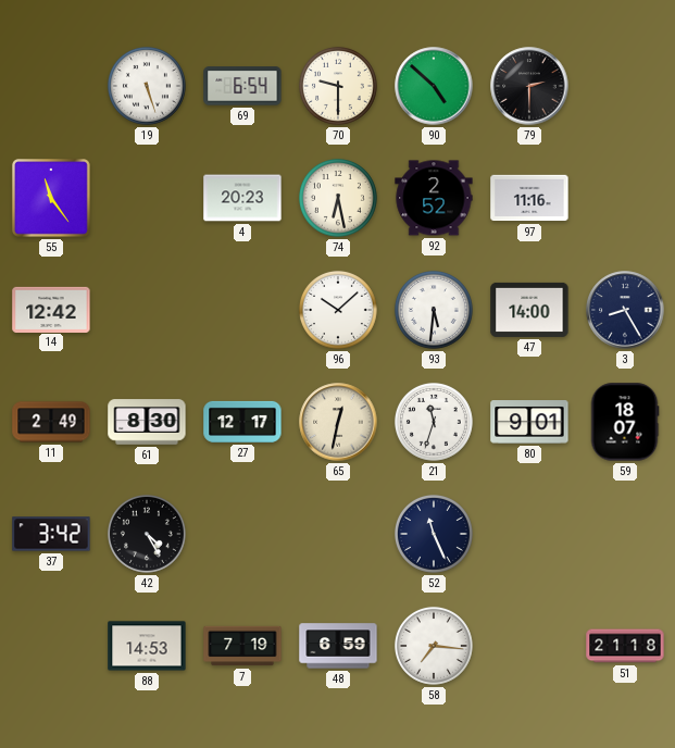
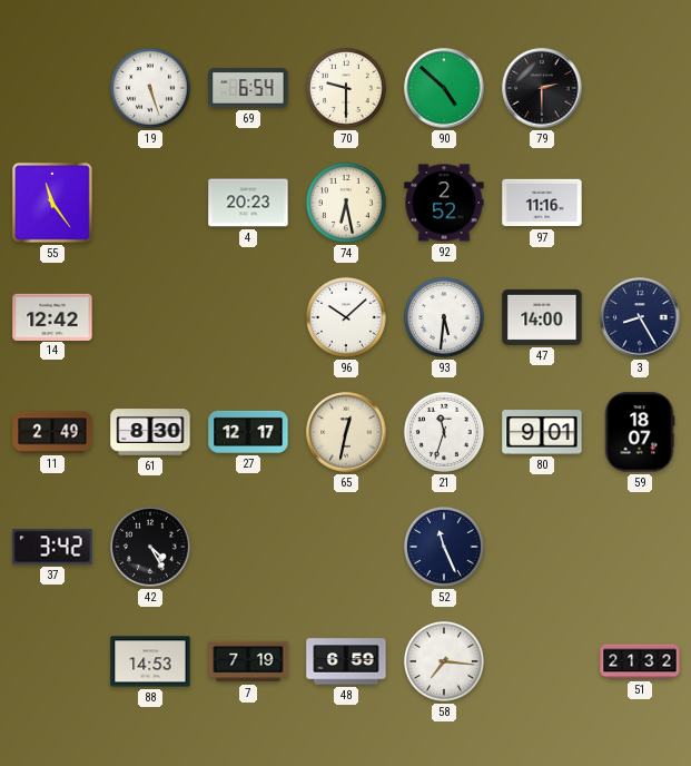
51: 21:18 -> 21:32
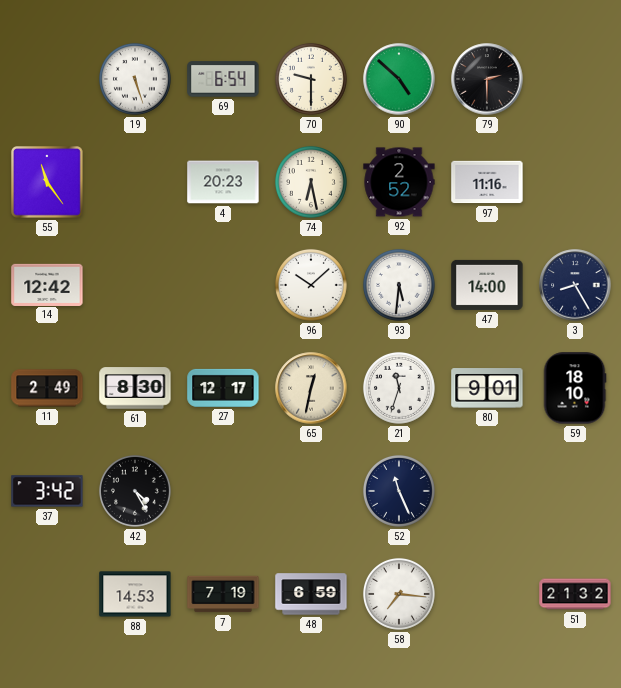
59: 18:07 -> 18:10
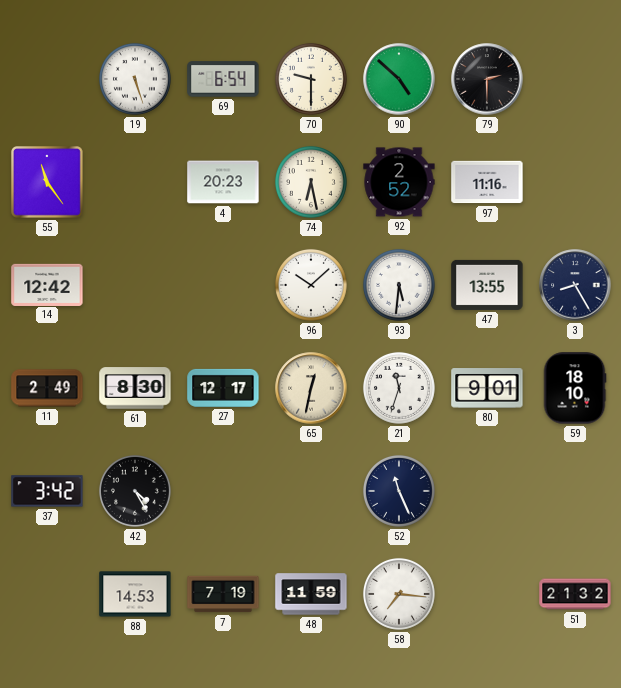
47: 14:00 -> 13:55
48: 6:59 -> 11:59
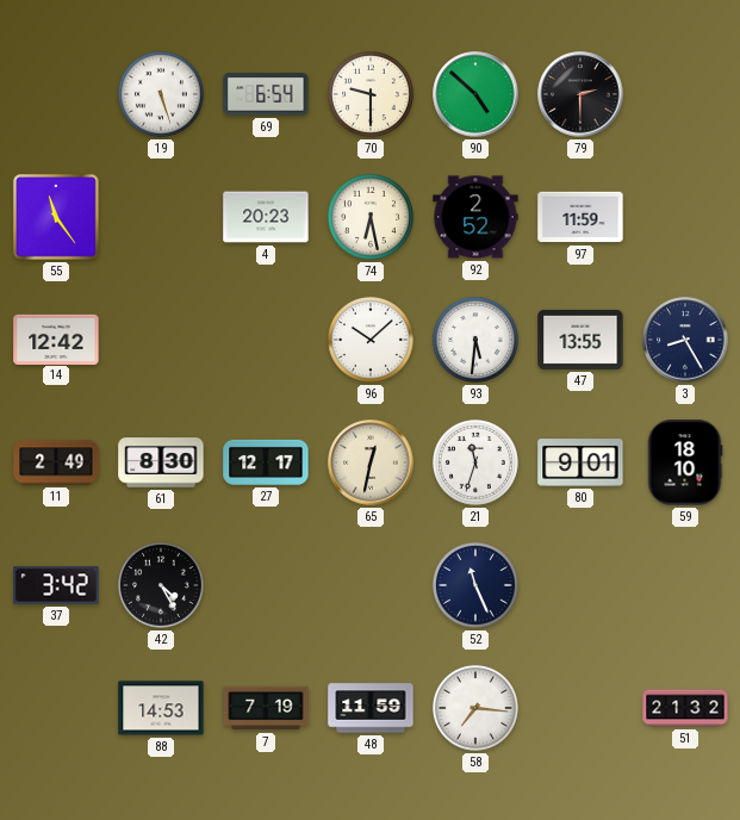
97: 11:16 -> 11:59
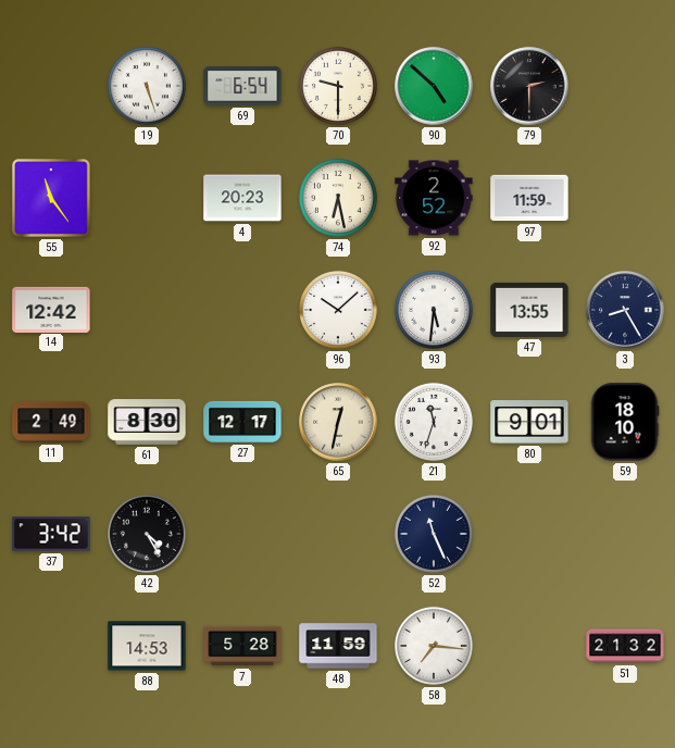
7: 7:19 -> 5:28
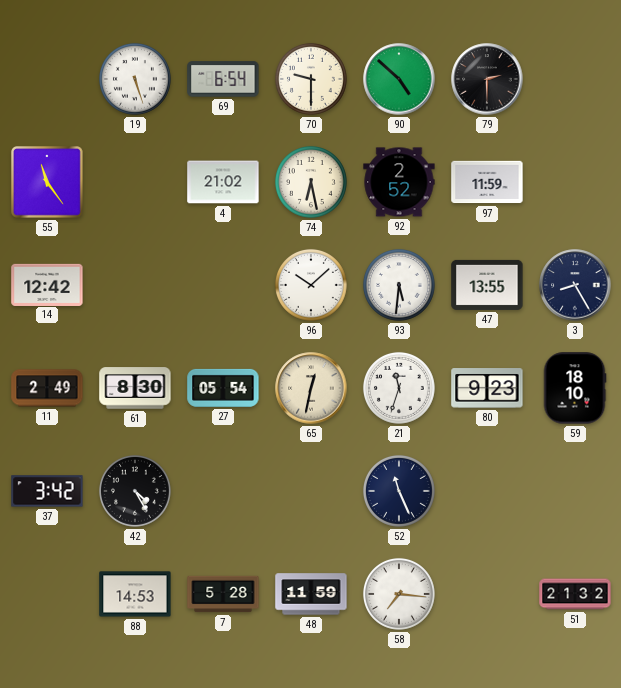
4: 20:23 -> 21:02
27: 12:17 -> 05:54
80: 9:01 -> 9:23
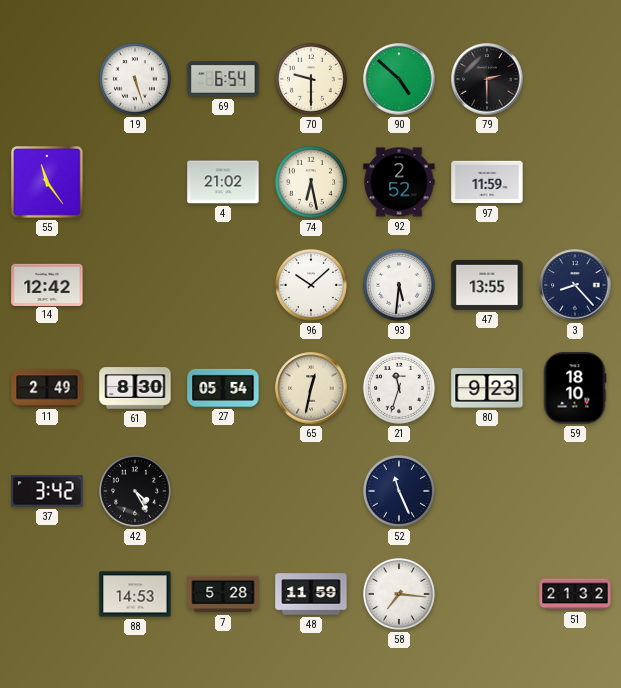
3: 8:25 -> 8:23
